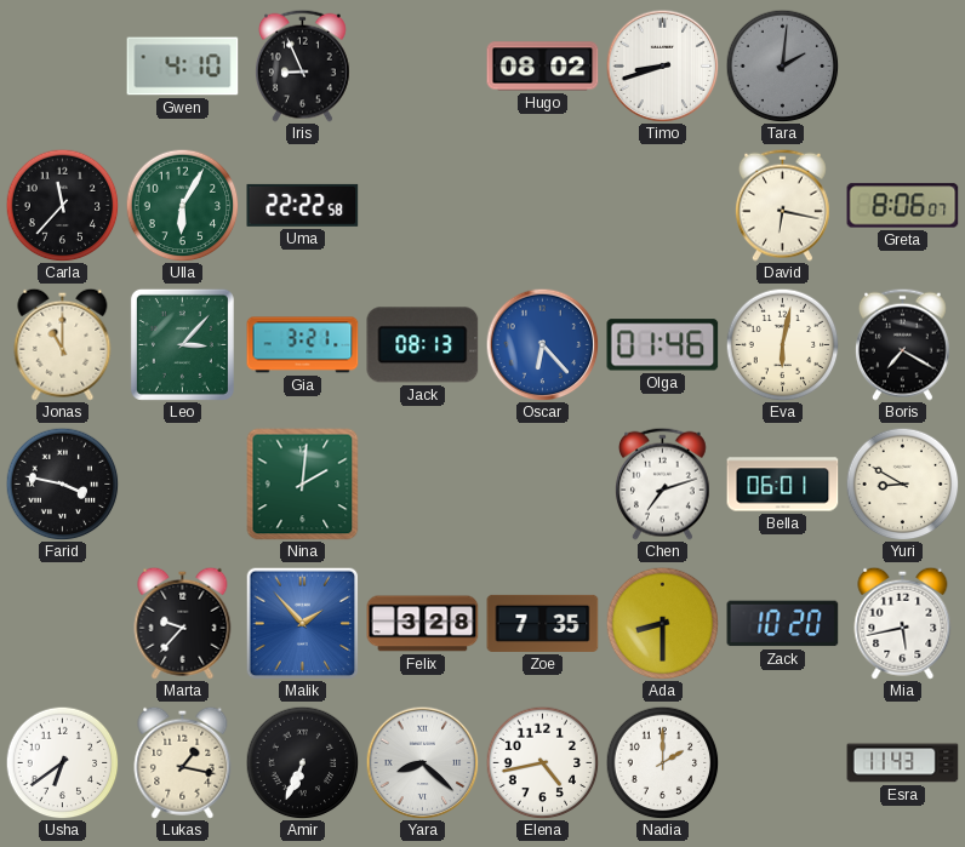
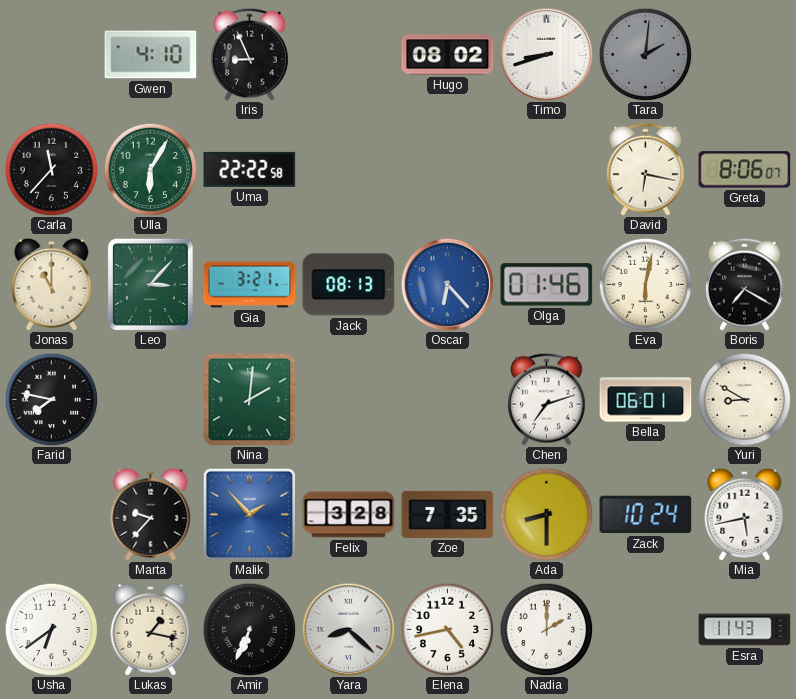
Farid: 3:47 -> 7:47
Zack: 10:20 -> 10:24
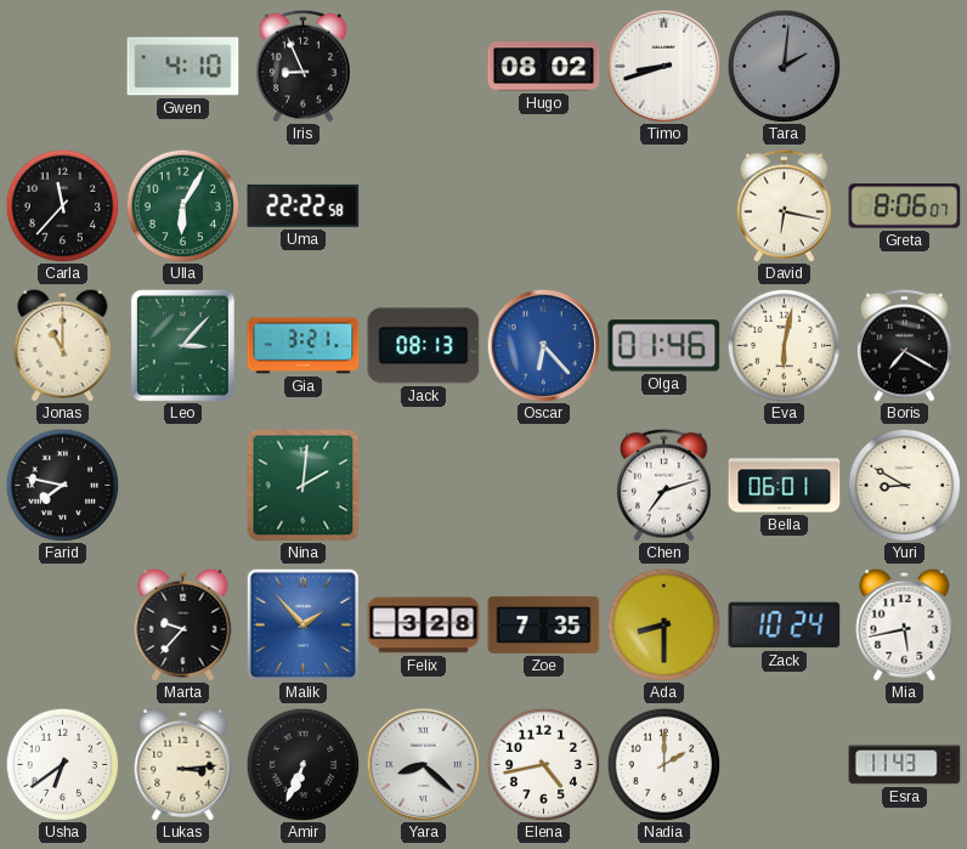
Lukas: 1:17 -> 3:14
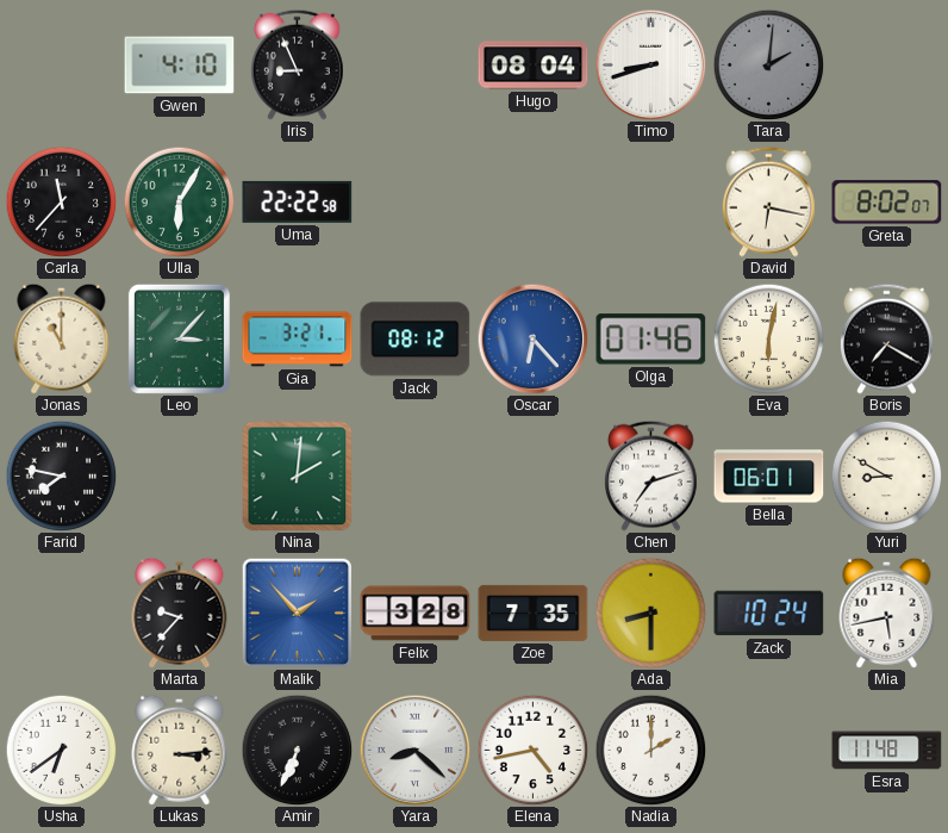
Hugo: 08:02 -> 08:04
Greta: 8:06 -> 8:02
Jack: 08:13 -> 08:12
Esra: 11:43 -> 11:48
